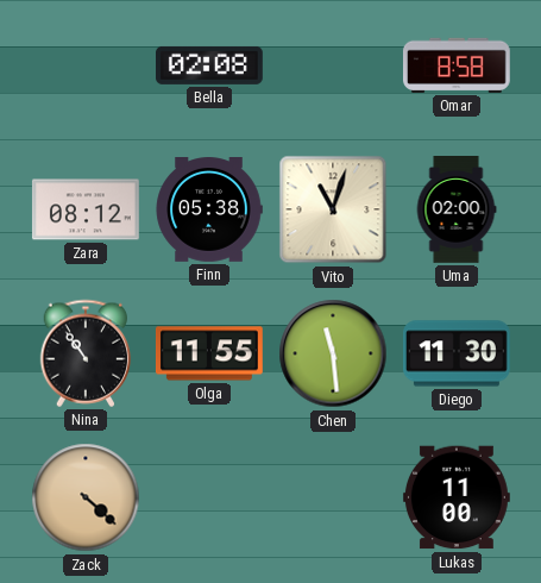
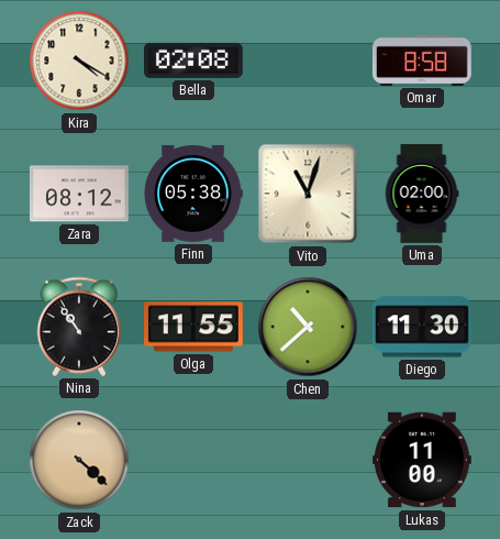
Kira: none -> 4:20
Chen: 11:29 -> 10:38
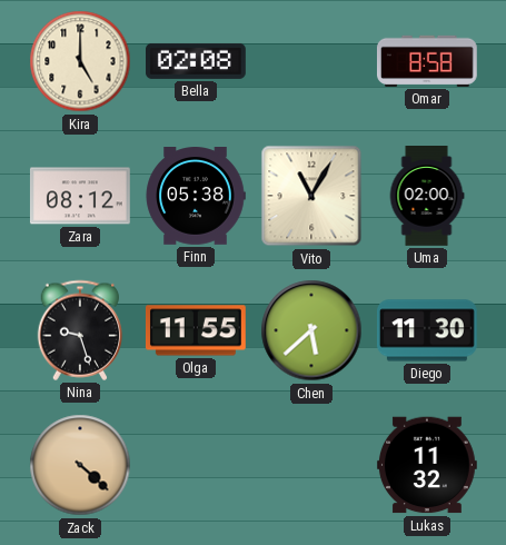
Kira: 4:20 -> 5:00
Vito: 11:03 -> 11:05
Nina: 10:54 -> 9:27
Chen: 10:38 -> 5:38
Lukas: 11:00 -> 11:32
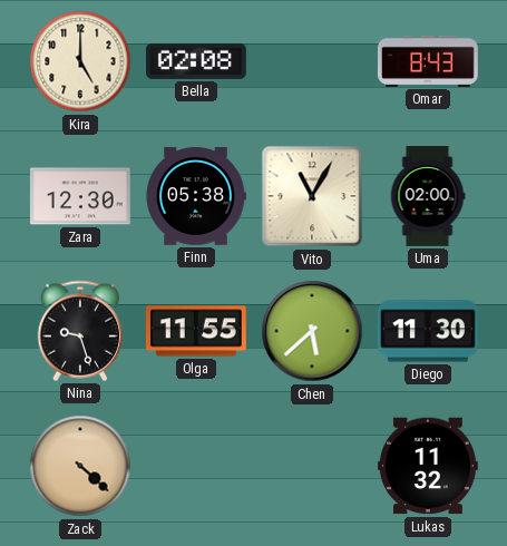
Omar: 8:58 -> 8:43
Zara: 08:12 -> 12:30
